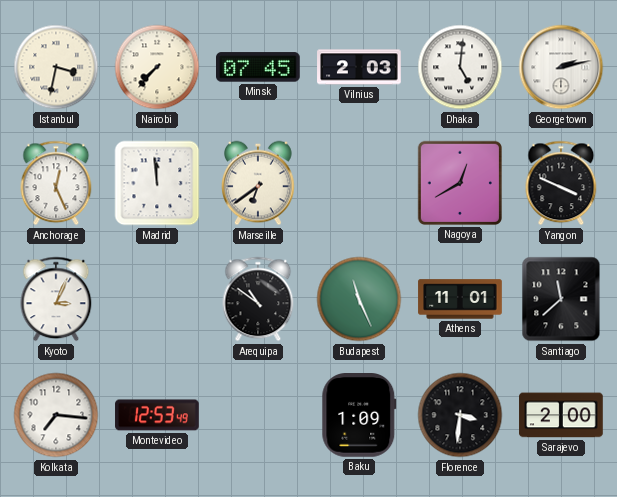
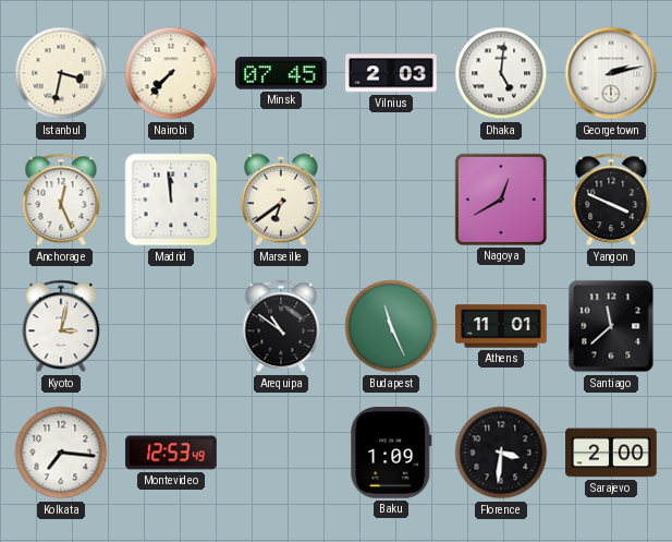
Kyoto: 3:04 -> 3:02
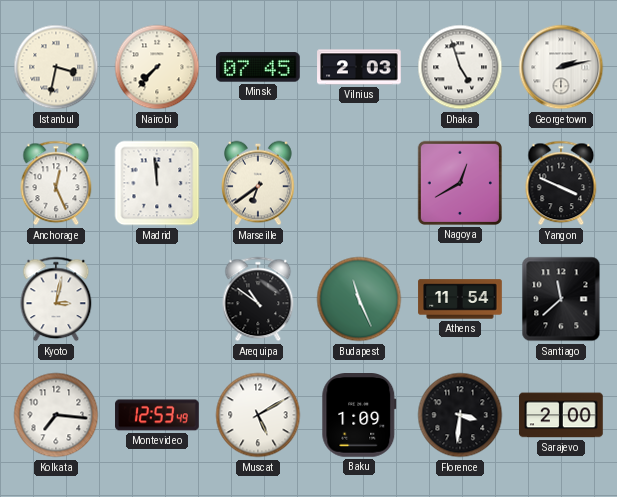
Dhaka: 5:01 -> 4:57
Athens: 11:01 -> 11:54
Muscat: none -> 5:10
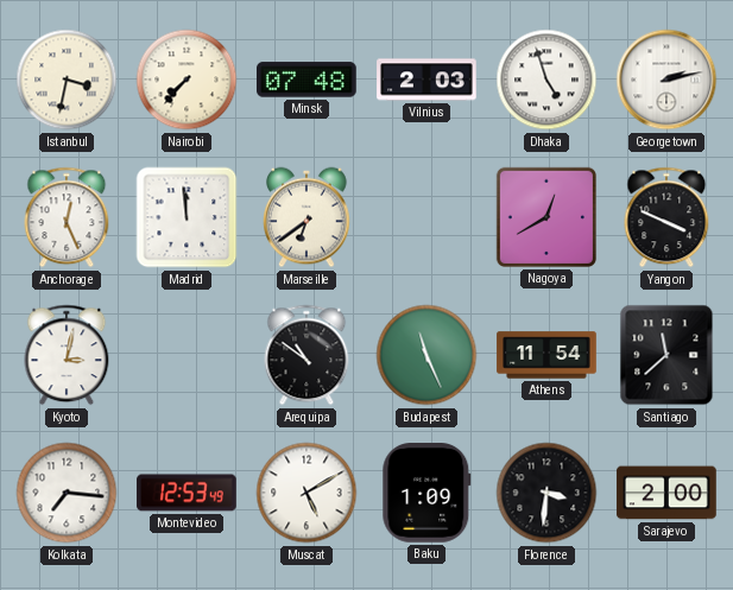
Minsk: 07:45 -> 07:48
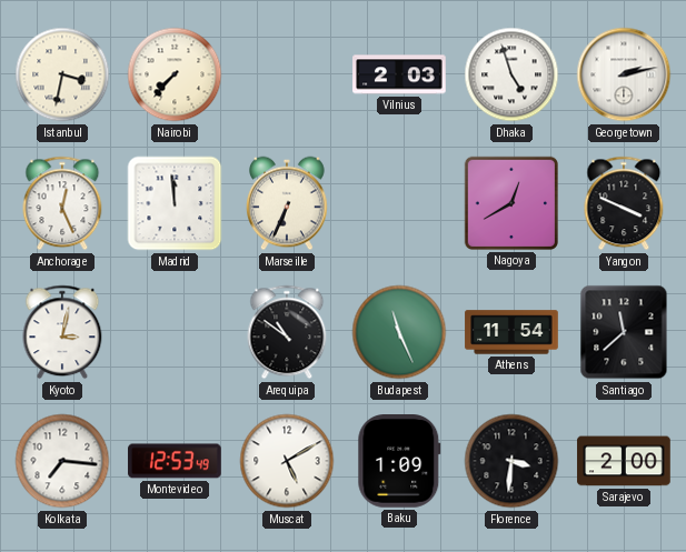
Minsk: 07:48 -> none
Marseille: 6:39 -> 6:34
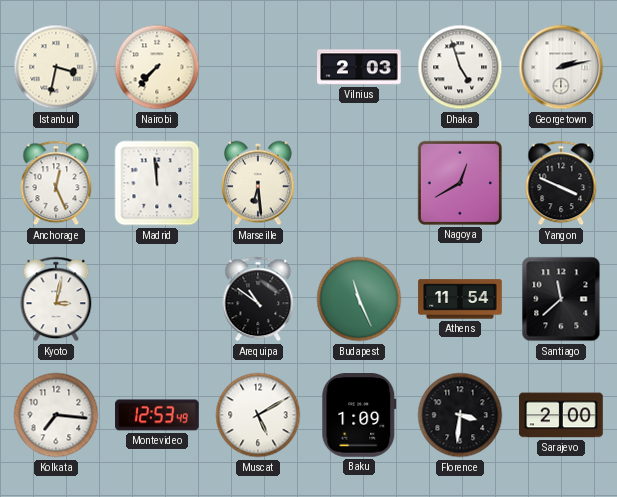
Marseille: 6:34 -> 6:29
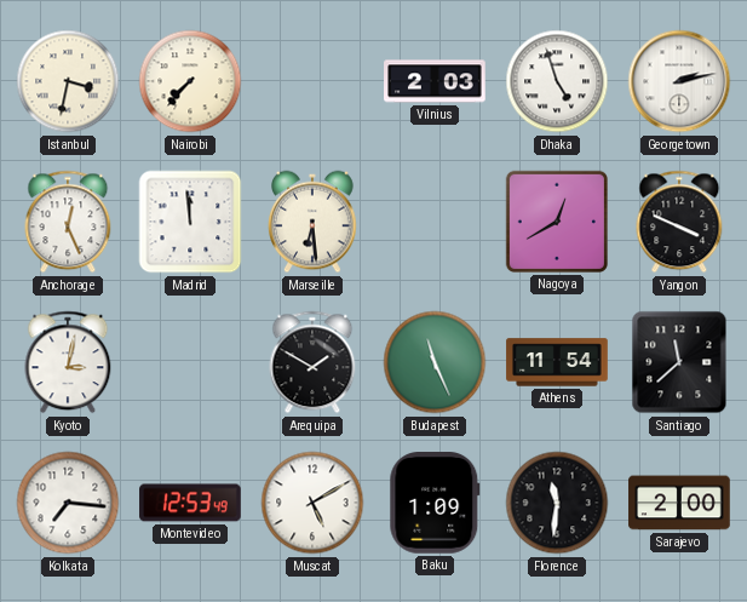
Arequipa: 10:51 -> 1:50
Florence: 3:31 -> 11:31
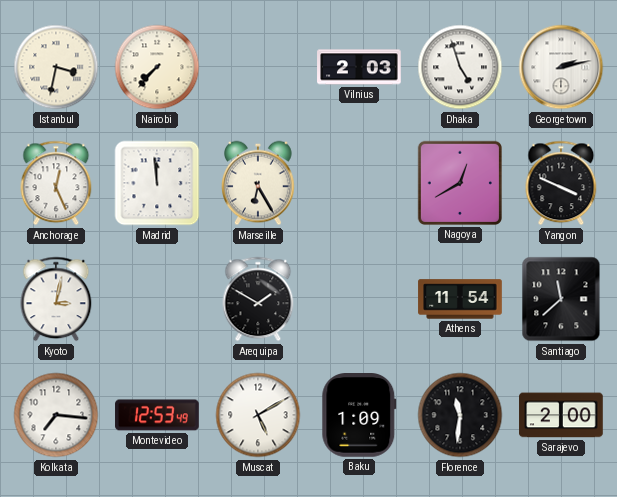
Marseille: 6:29 -> 6:25
Budapest: 11:26 -> none
